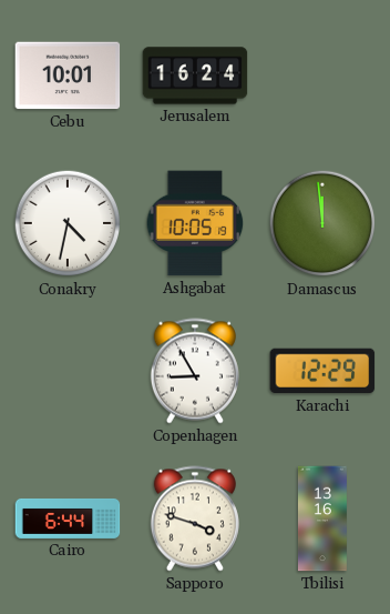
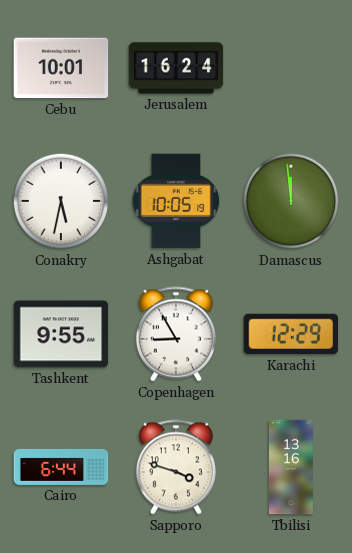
Conakry: 4:32 -> 5:32
Tashkent: none -> 9:55
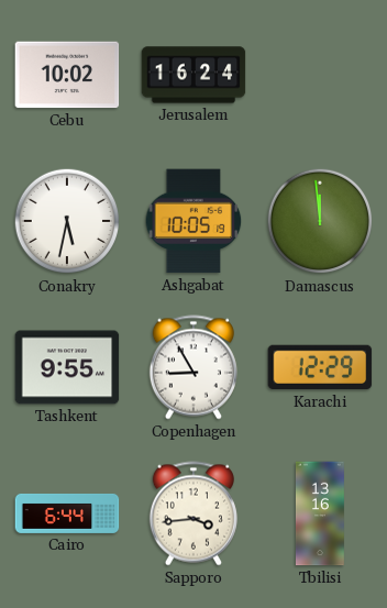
Cebu: 10:01 -> 10:02
Sapporo: 3:48 -> 3:44
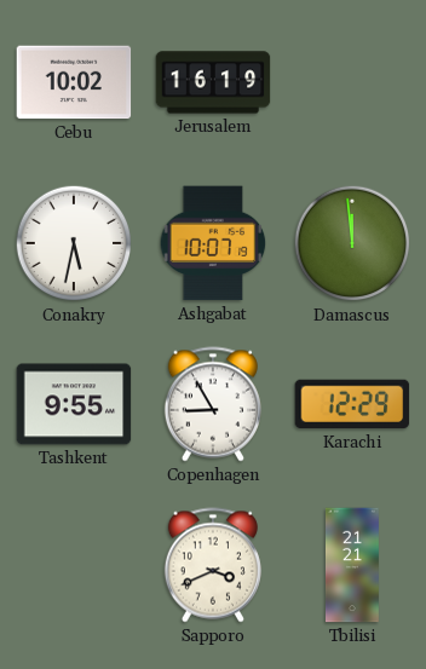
Jerusalem: 16:24 -> 16:19
Ashgabat: 10:05 -> 10:07
Cairo: 6:44 -> none
Sapporo: 3:44 -> 3:41
Tbilisi: 13:16 -> 21:21
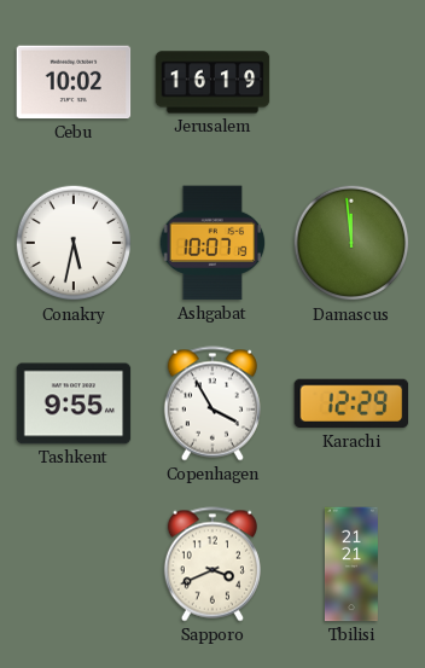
Copenhagen: 8:55 -> 3:55
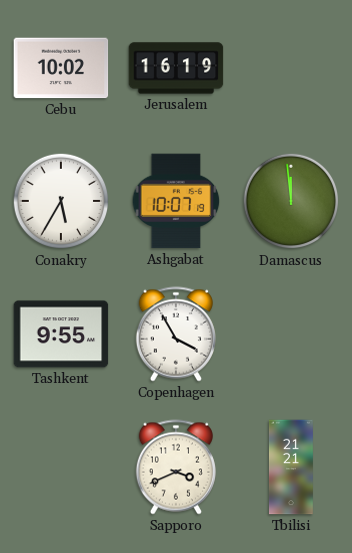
Conakry: 5:32 -> 5:35
Karachi: 12:29 -> none
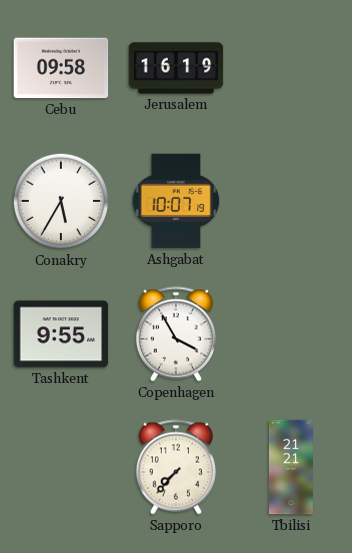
Cebu: 10:02 -> 09:58
Damascus: 11:59 -> none
Sapporo: 3:41 -> 7:37
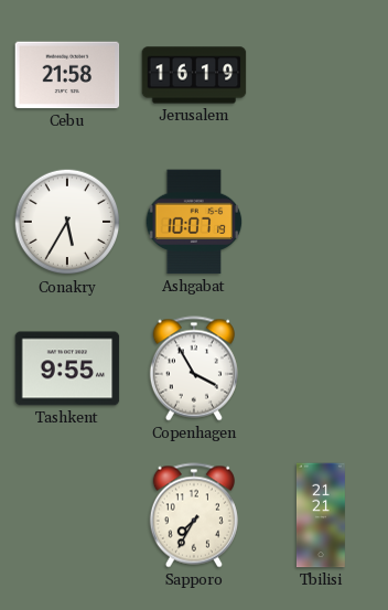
Cebu: 09:58 -> 21:58
Sapporo: 7:37 -> 7:35
